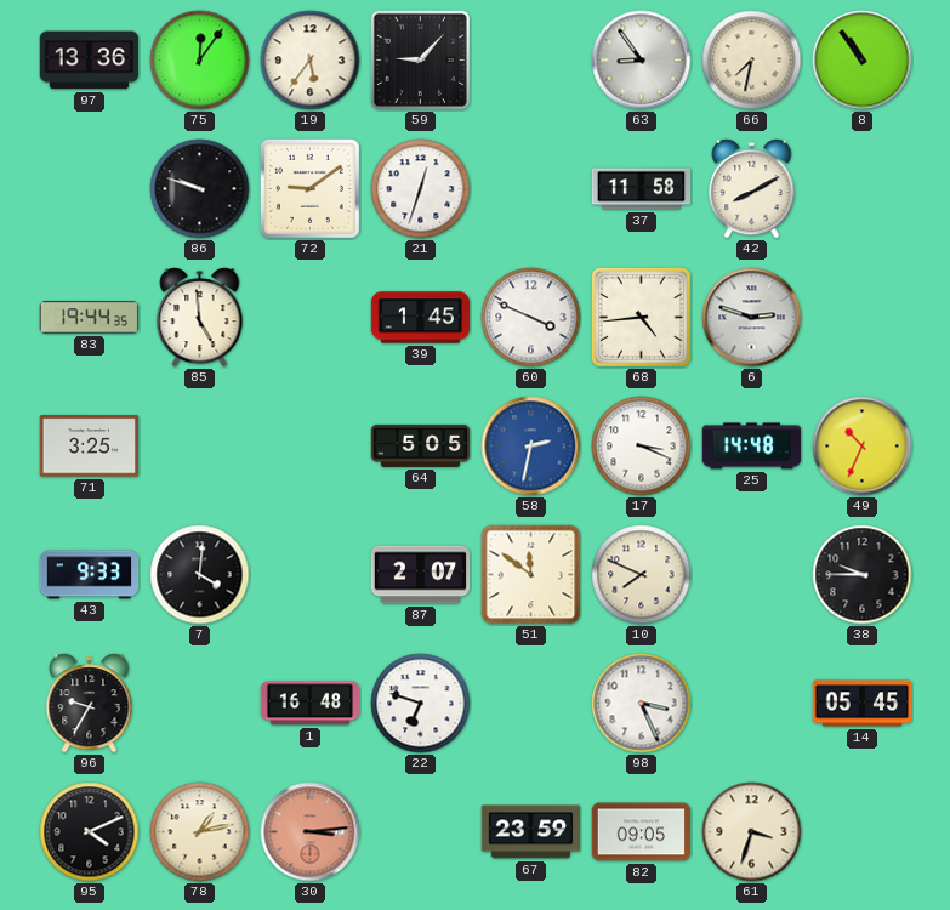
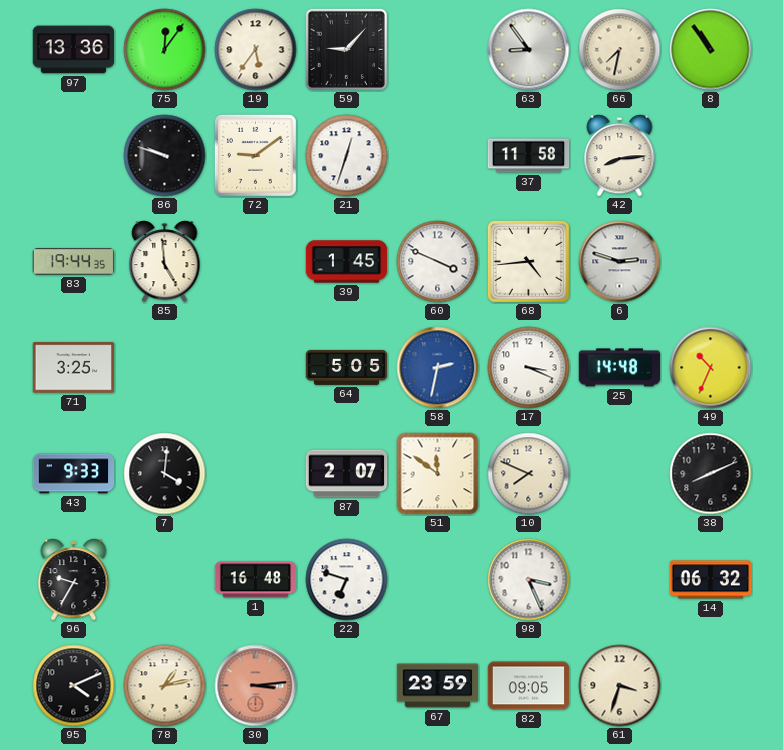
42: 8:10 -> 8:14
38: 9:45 -> 8:11
14: 05:45 -> 06:32
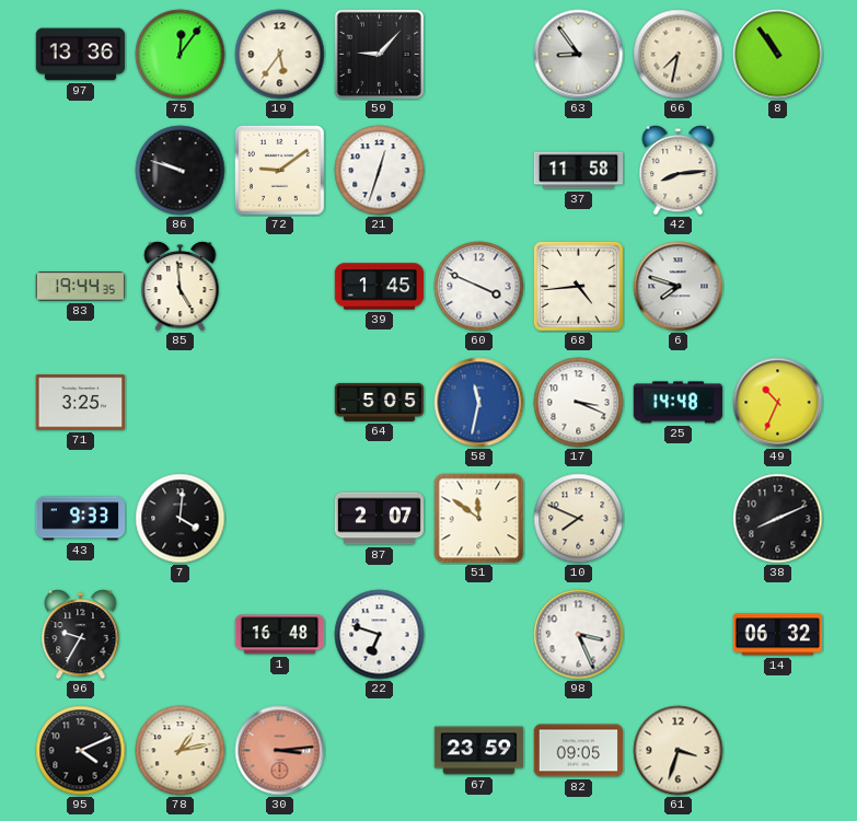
6: 2:48 -> 7:48
58: 2:32 -> 11:32
